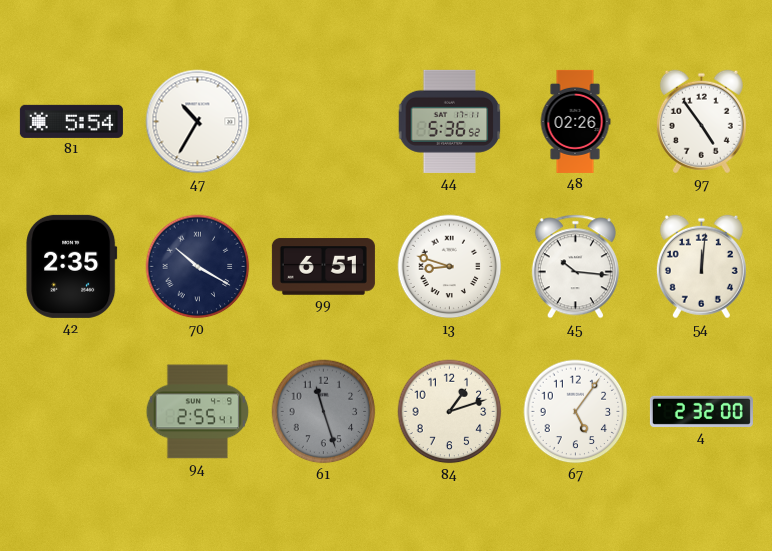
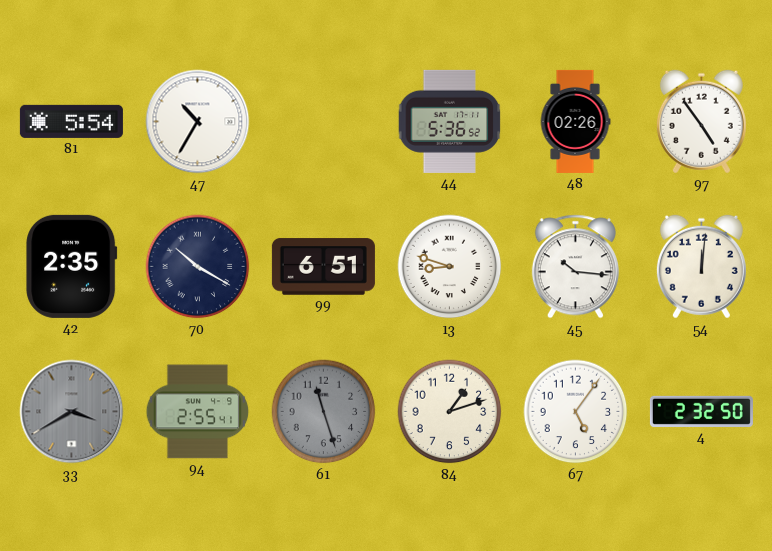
33: none -> 3:40
4: 2:32:00 -> 2:32:50
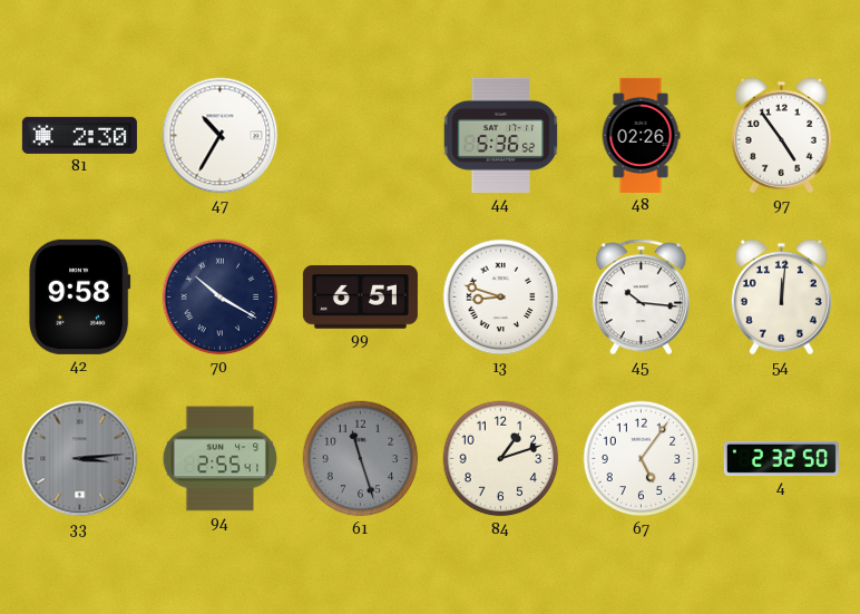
81: 5:54 -> 2:30
42: 2:35 -> 9:58
33: 3:40 -> 3:14
